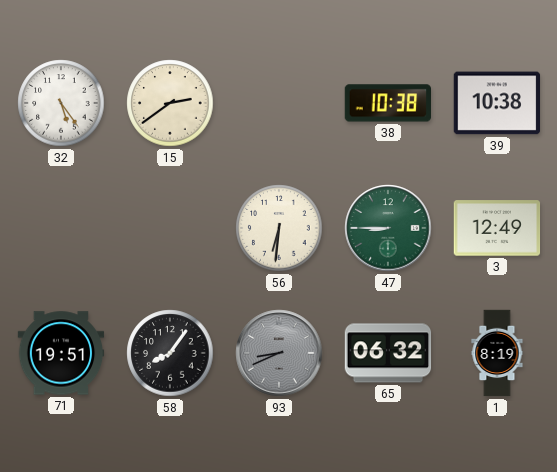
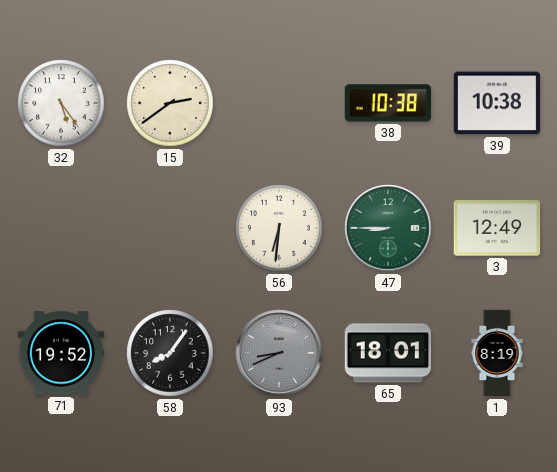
71: 19:51 -> 19:52
65: 06:32 -> 18:01
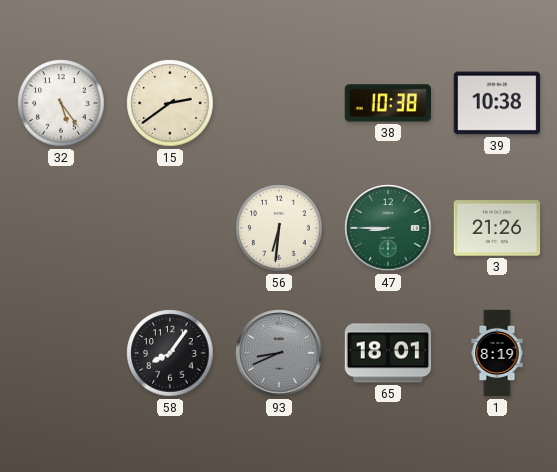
3: 12:49 -> 21:26
71: 19:52 -> none
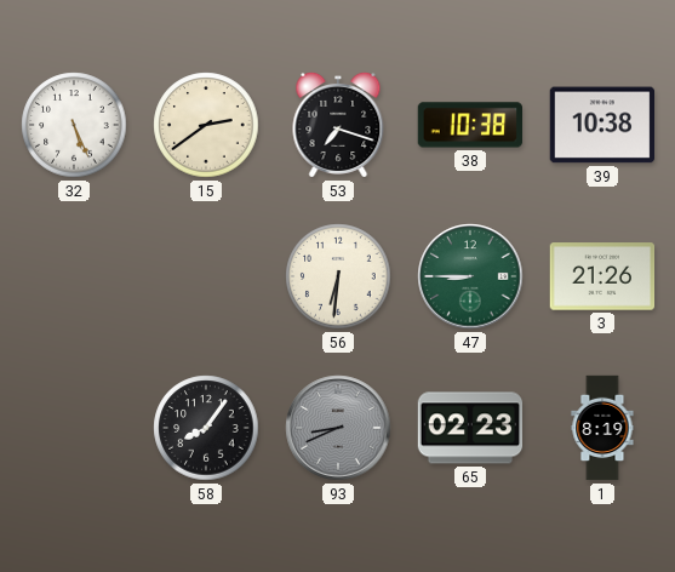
32: 5:24 -> 5:26
53: none -> 7:18
65: 18:01 -> 02:23
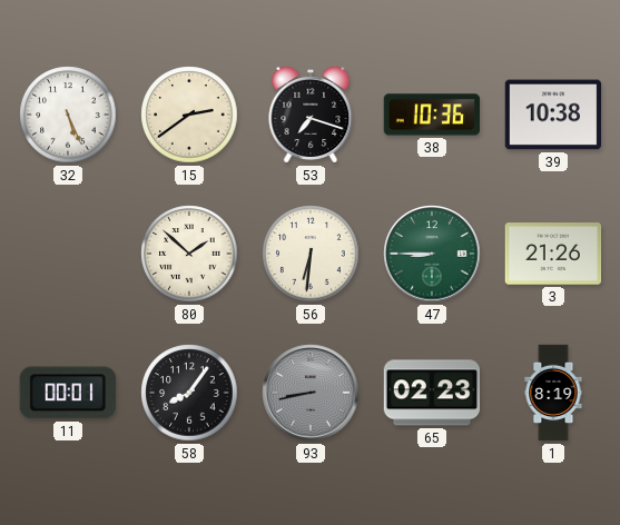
38: 10:38 -> 10:36
80: none -> 1:52
11: none -> 00:01
93: 8:41 -> 8:43
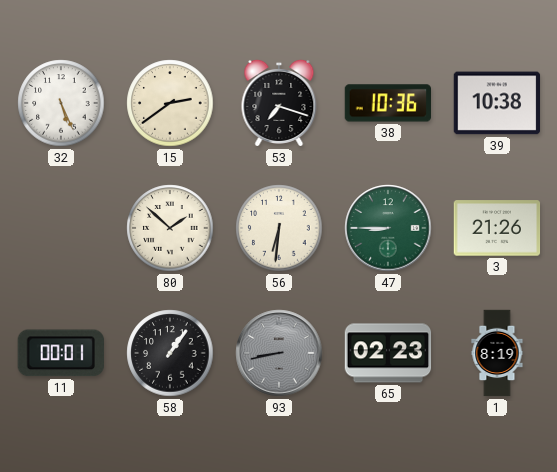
58: 8:06 -> 1:06
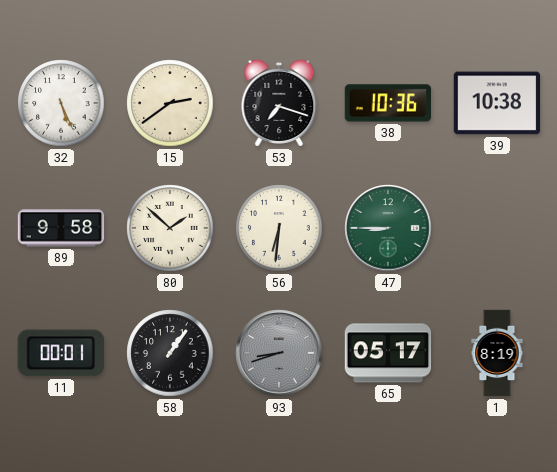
89: none -> 9:58
3: 21:26 -> none
93: 8:43 -> 8:42
65: 02:23 -> 05:17
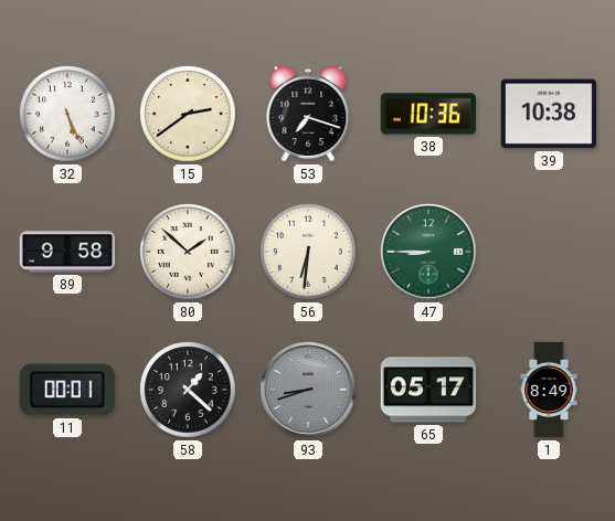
58: 1:06 -> 1:22
1: 8:19 -> 8:49
